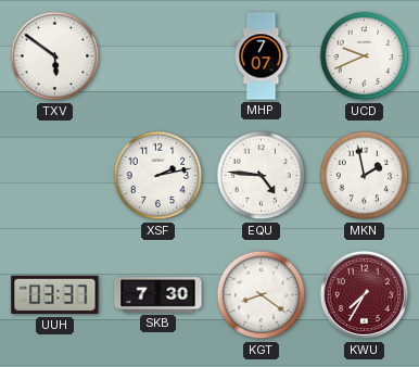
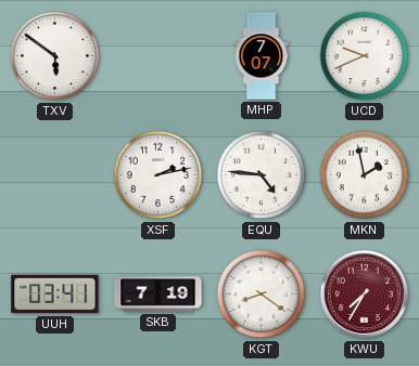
UUH: 03:37 -> 03:41
SKB: 7:30 -> 7:19
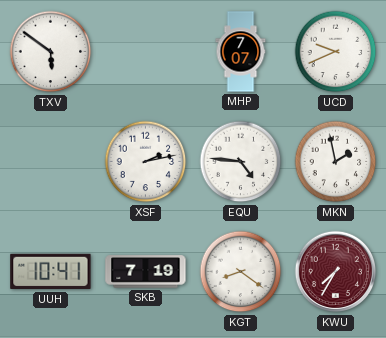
UUH: 03:41 -> 10:41
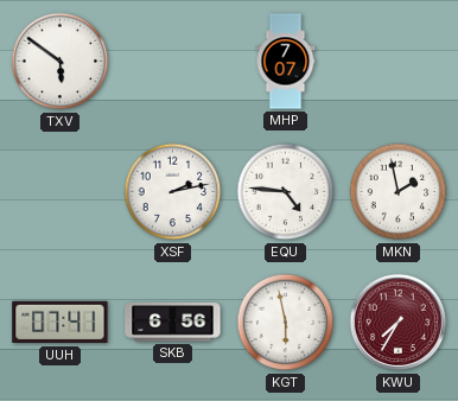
UCD: 9:41 -> none
UUH: 10:41 -> 07:41
SKB: 7:19 -> 6:56
KGT: 8:21 -> 5:58
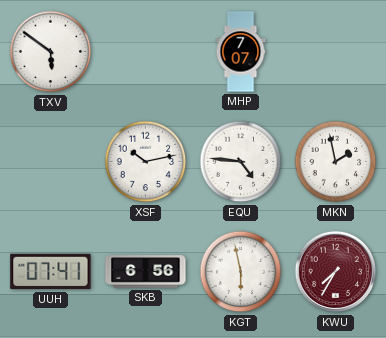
XSF: 2:13 -> 10:13
